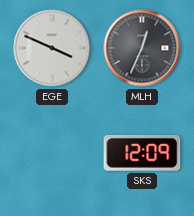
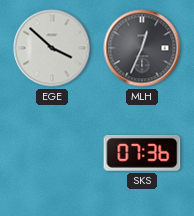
EGE: 3:49 -> 3:52
SKS: 12:09 -> 07:36
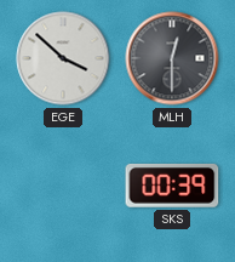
MLH: 12:34 -> 12:30
SKS: 07:36 -> 00:39
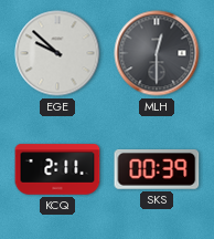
EGE: 3:52 -> 9:52
KCQ: none -> 2:11
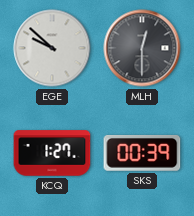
KCQ: 2:11 -> 1:27
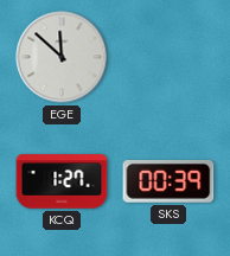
EGE: 9:52 -> 11:52
MLH: 12:30 -> none
